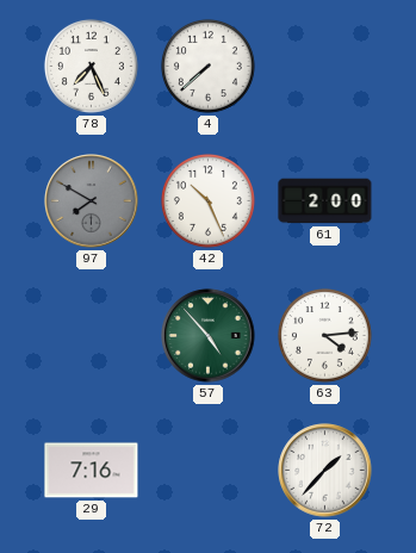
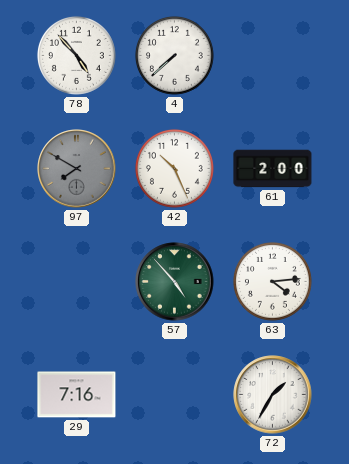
78: 7:26 -> 4:53
72: 1:37 -> 1:35
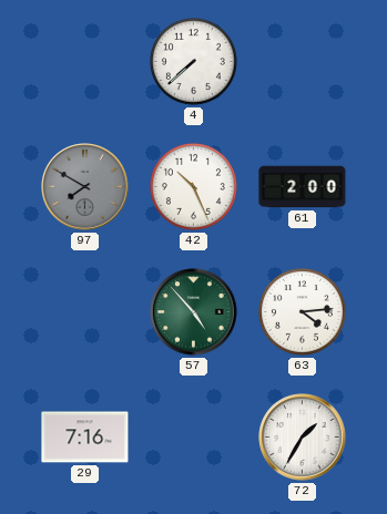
78: 4:53 -> none
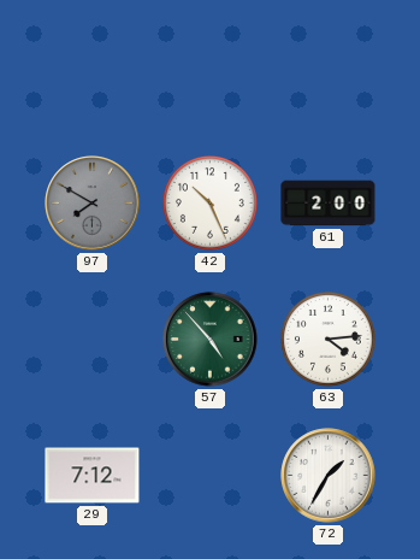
4: 7:38 -> none
29: 7:16 -> 7:12
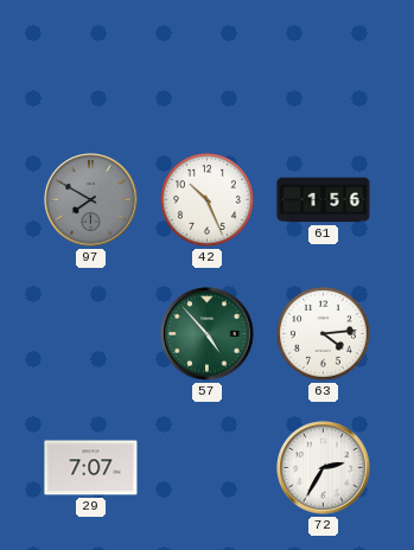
61: 2:00 -> 1:56
29: 7:12 -> 7:07
72: 1:35 -> 2:35
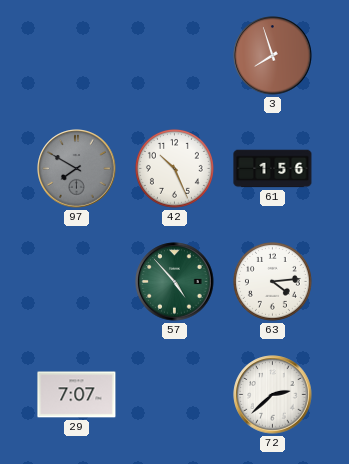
3: none -> 7:57
72: 2:35 -> 2:38
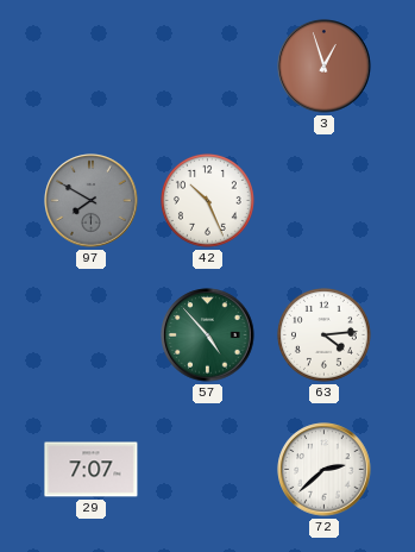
3: 7:57 -> 12:57
61: 1:56 -> none
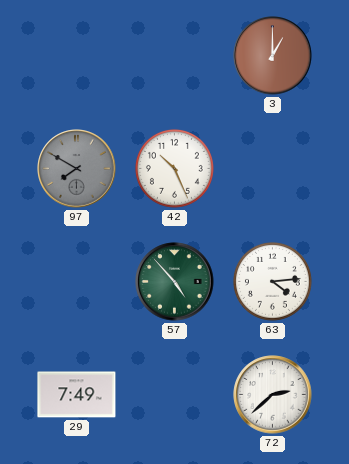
3: 12:57 -> 1:00
29: 7:07 -> 7:49
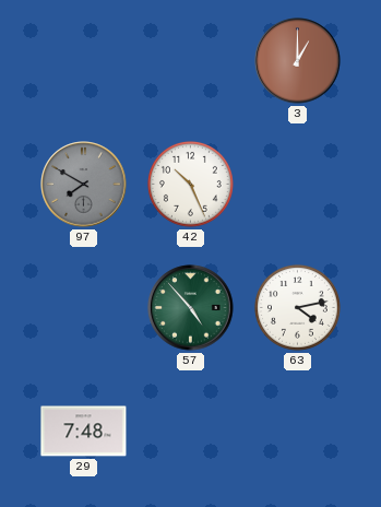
63: 4:14 -> 4:13
29: 7:49 -> 7:48
72: 2:38 -> none
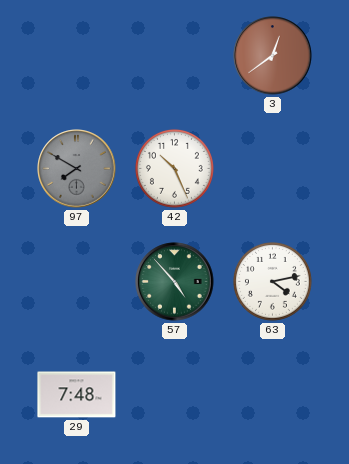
3: 1:00 -> 12:39
